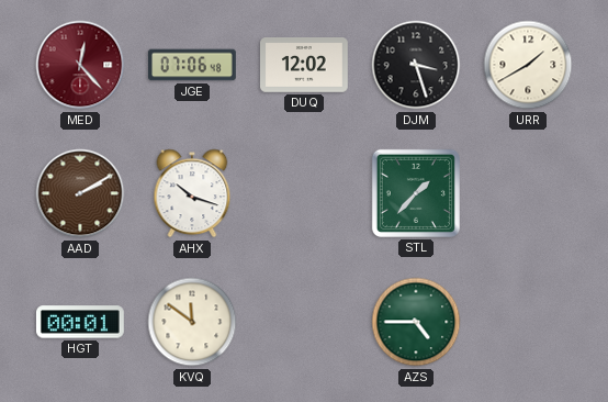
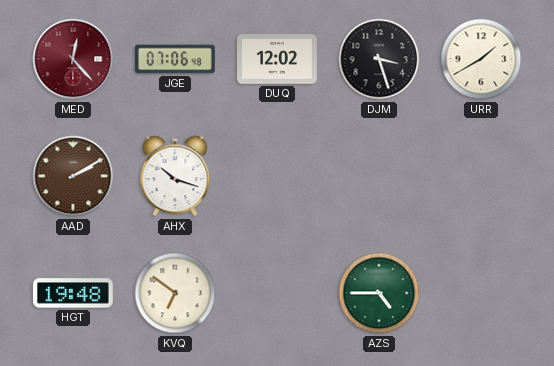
STL: 1:37 -> none
HGT: 00:01 -> 19:48
KVQ: 11:51 -> 6:51
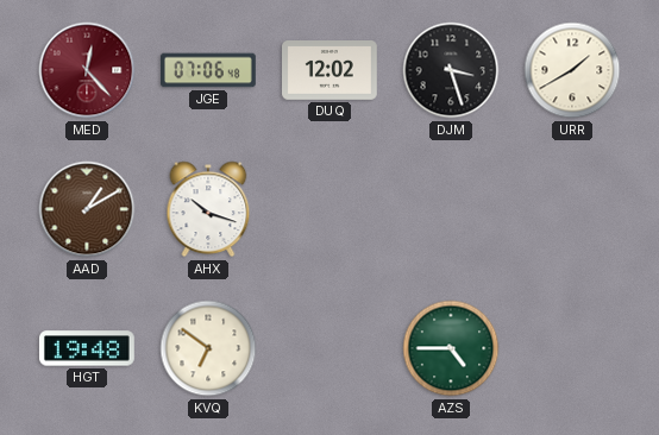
AAD: 2:10 -> 1:10
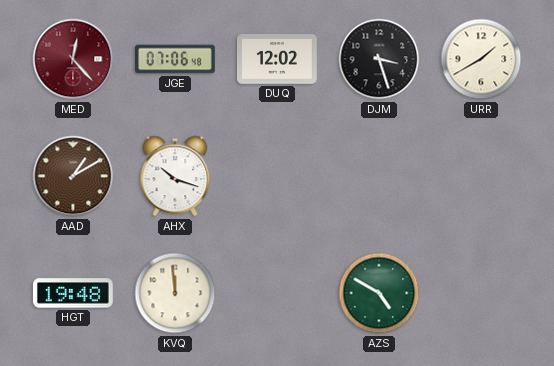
KVQ: 6:51 -> 11:59
AZS: 4:45 -> 4:50
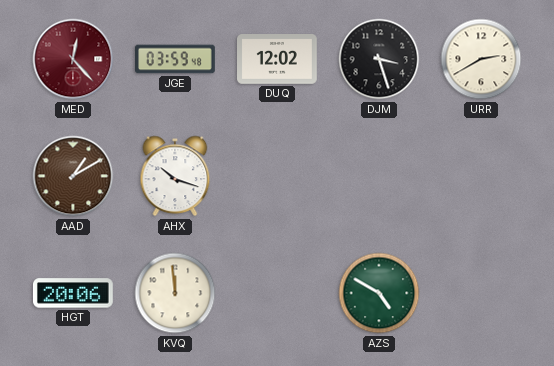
JGE: 07:06 -> 03:59
URR: 1:40 -> 2:40
HGT: 19:48 -> 20:06
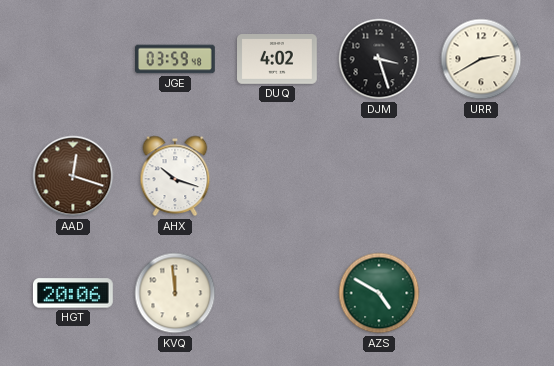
MED: 12:23 -> none
DUQ: 12:02 -> 4:02
AAD: 1:10 -> 12:18
